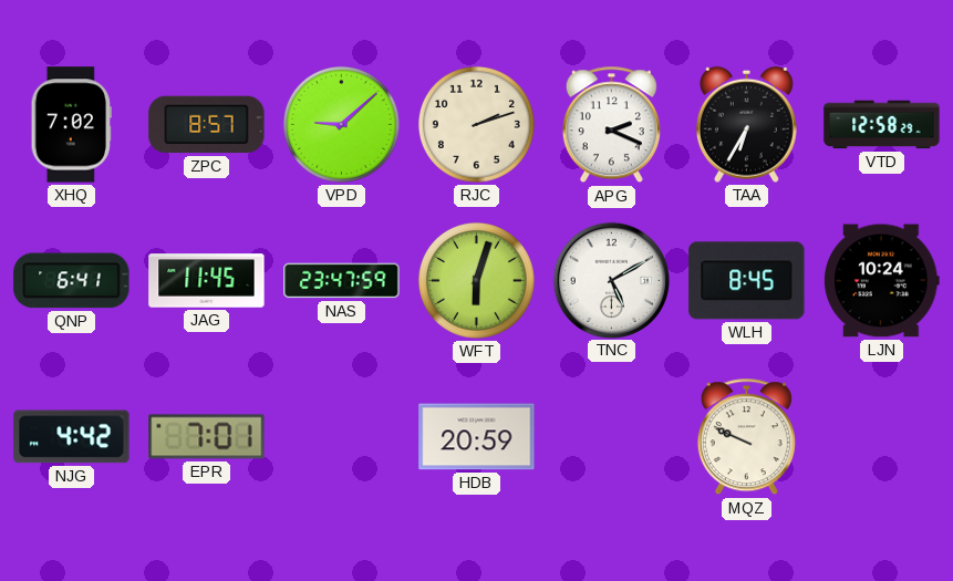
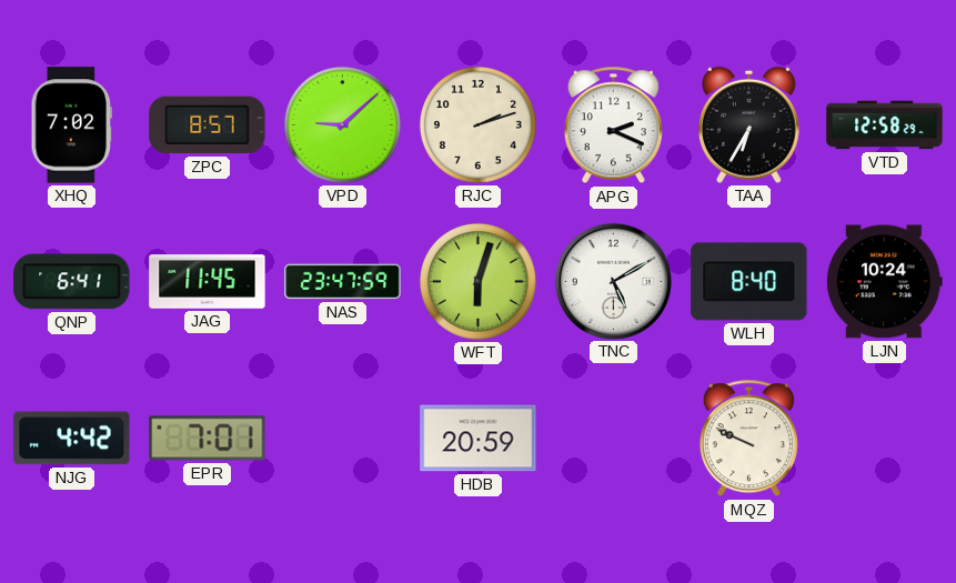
WLH: 8:45 -> 8:40
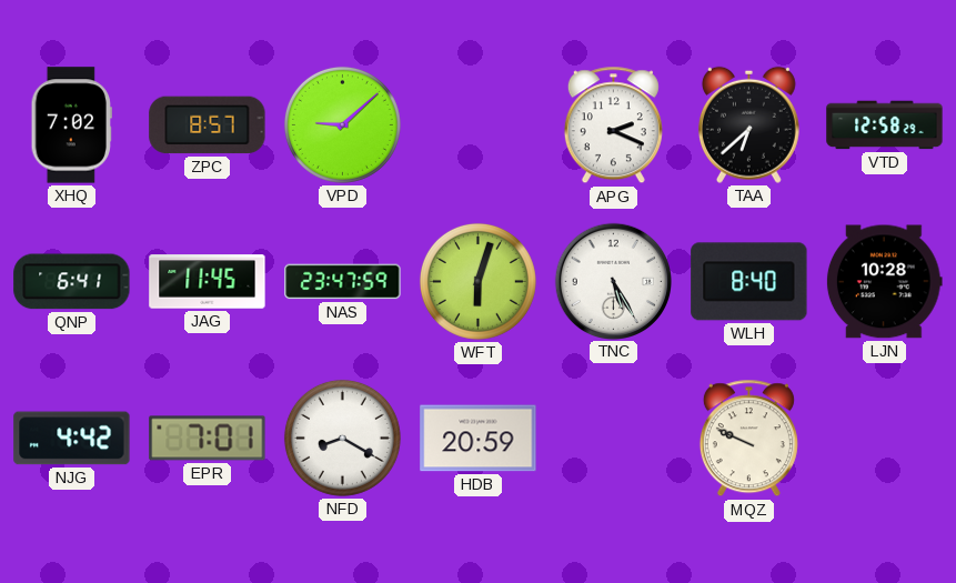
RJC: 2:12 -> none
TAA: 6:35 -> 6:38
TNC: 5:10 -> 5:25
LJN: 10:24 -> 10:28
NFD: none -> 8:20
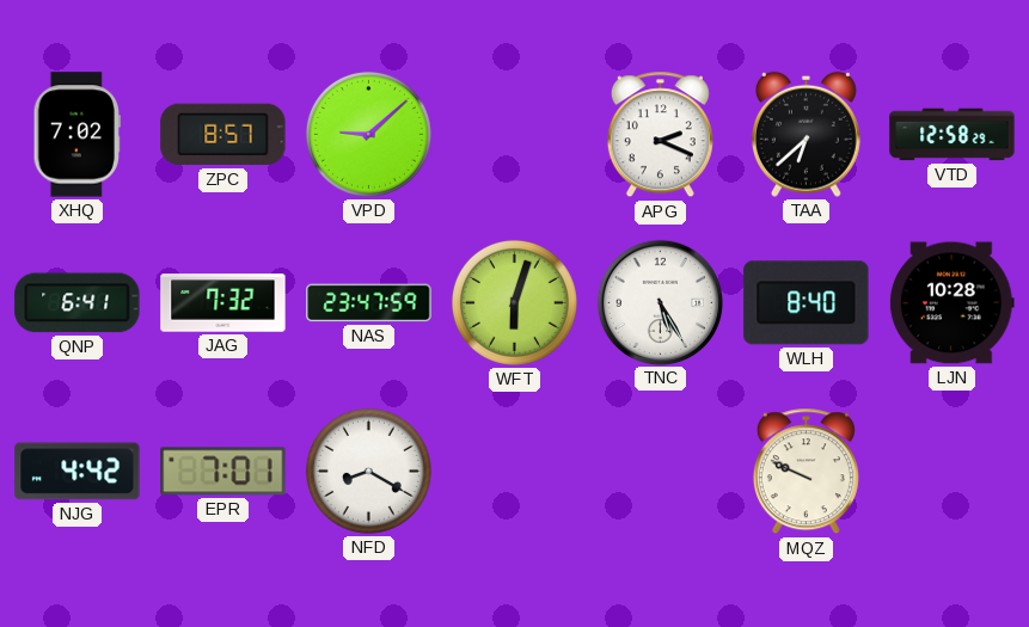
JAG: 11:45 -> 7:32
HDB: 20:59 -> none
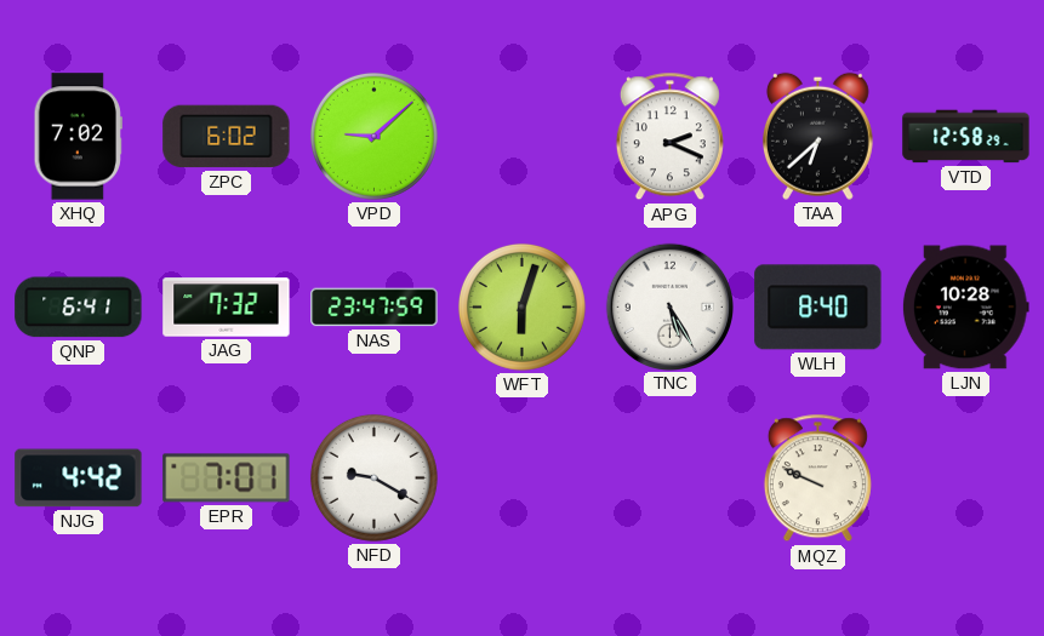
ZPC: 8:57 -> 6:02
NFD: 8:20 -> 9:20
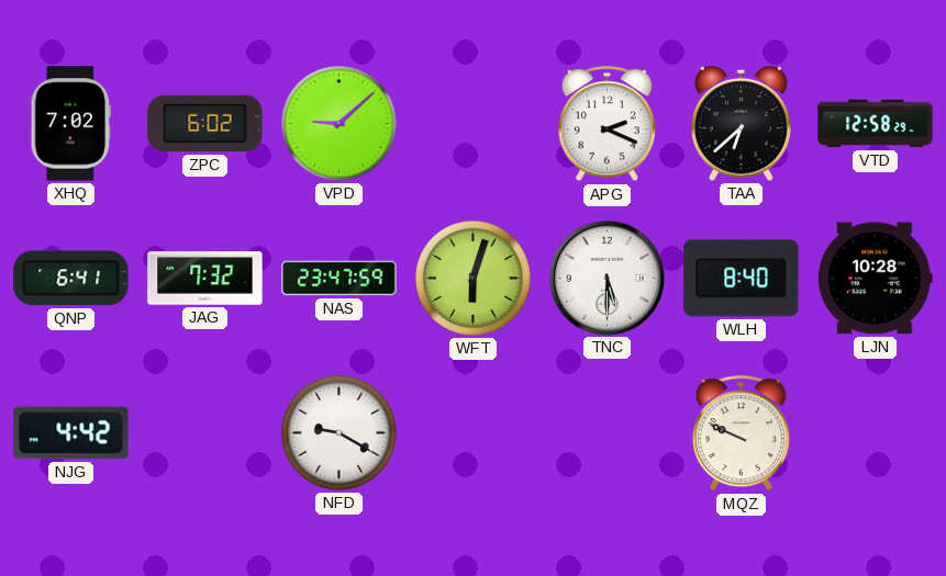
TNC: 5:25 -> 5:30
EPR: 7:01 -> none
